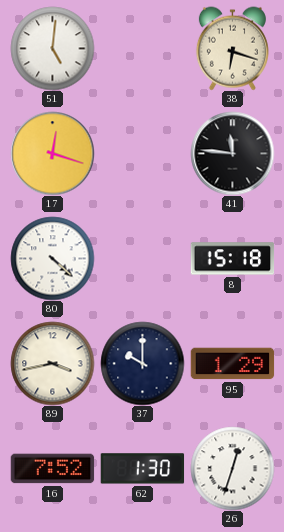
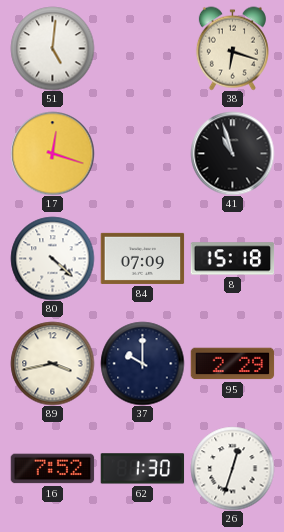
41: 11:46 -> 10:57
84: none -> 07:09
95: 1:29 -> 2:29
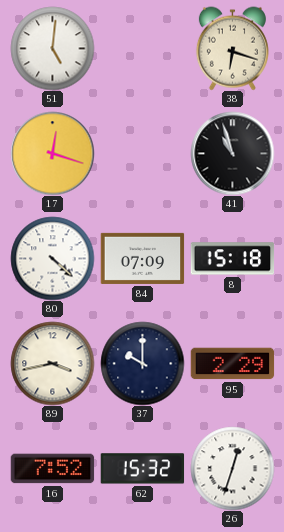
62: 1:30 -> 15:32
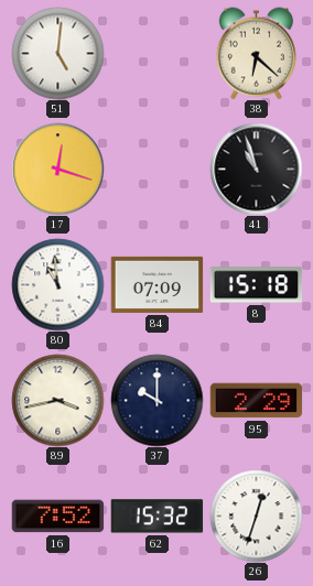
38: 6:18 -> 6:22
80: 4:22 -> 10:59
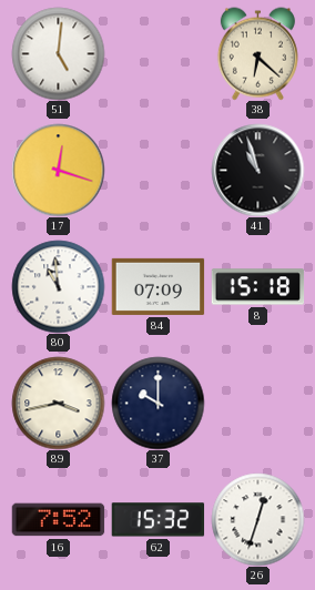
95: 2:29 -> none
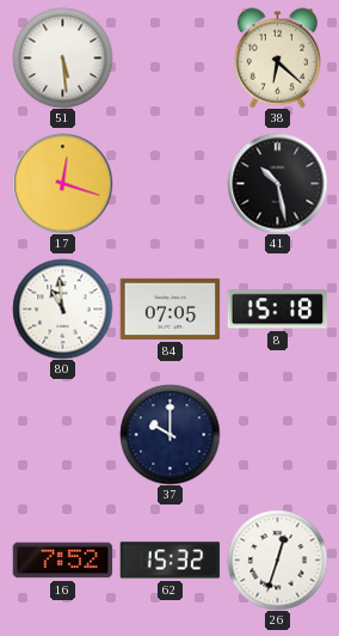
51: 5:01 -> 5:29
41: 10:57 -> 10:28
84: 07:09 -> 07:05
89: 3:43 -> none
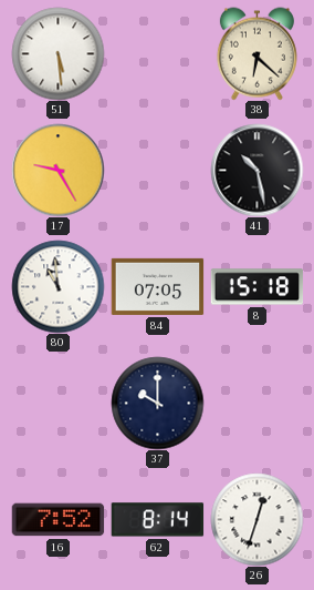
17: 12:18 -> 9:25
62: 15:32 -> 8:14
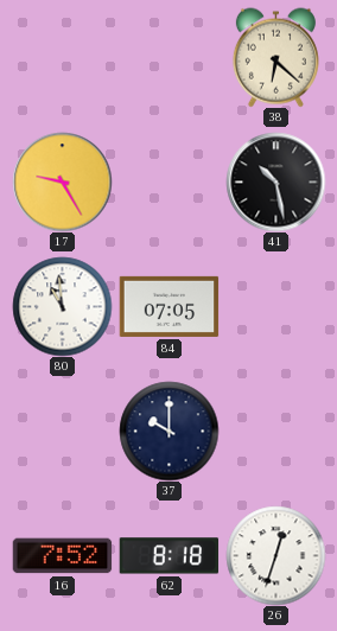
51: 5:29 -> none
8: 15:18 -> none
62: 8:14 -> 8:18
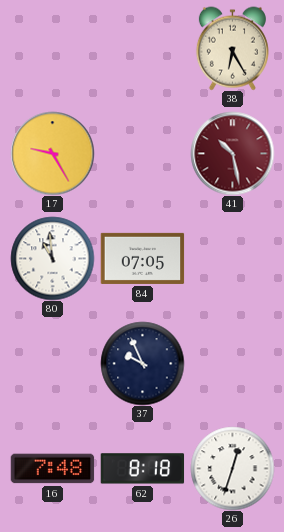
38: 6:22 -> 6:25
41 dial: black -> burgundy
37: 10:00 -> 9:56
16: 7:52 -> 7:48
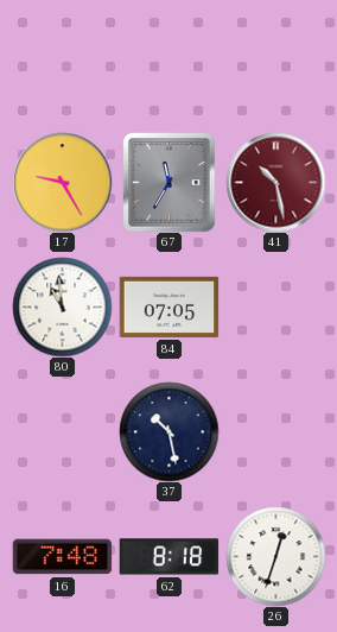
38: 6:25 -> none
67: none -> 11:35
37: 9:56 -> 10:28
